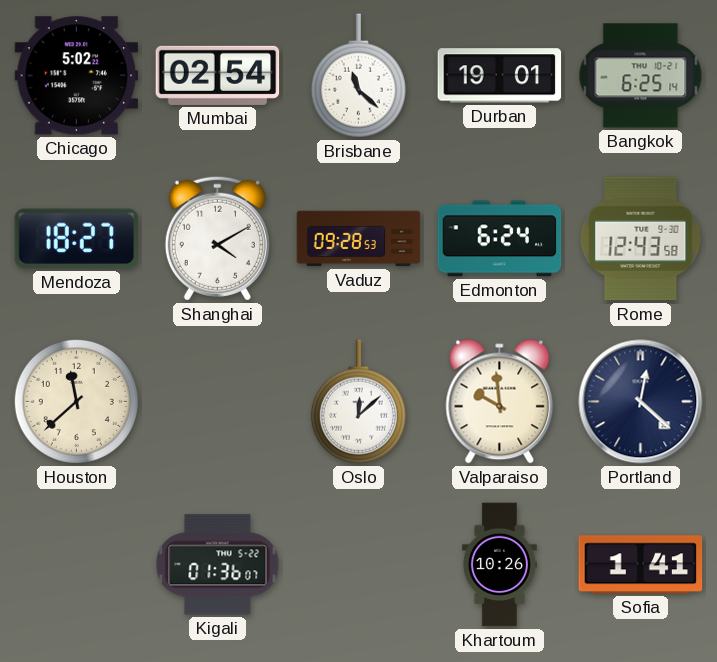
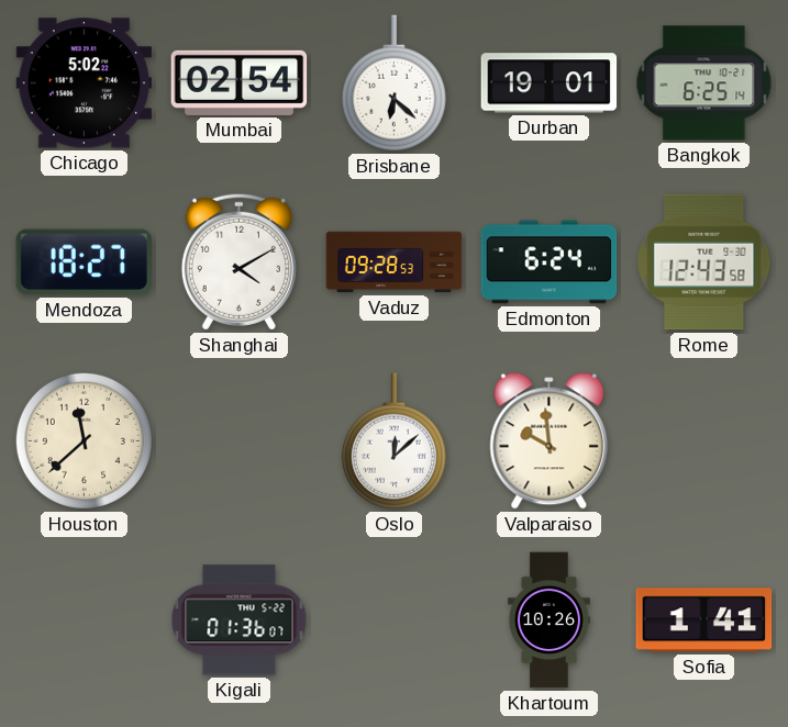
Brisbane: 11:22 -> 6:22
Portland: 12:22 -> none
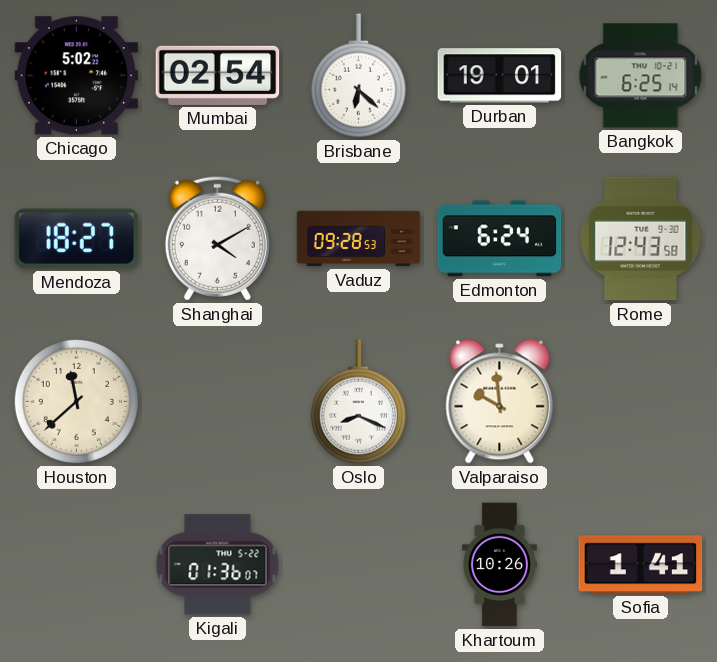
Oslo: 12:08 -> 8:19
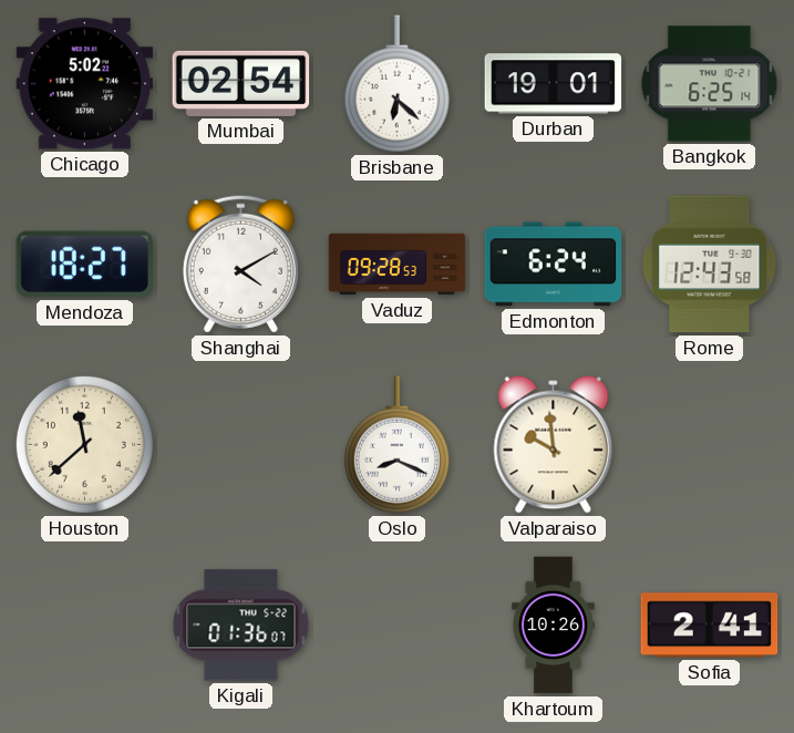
Sofia: 1:41 -> 2:41
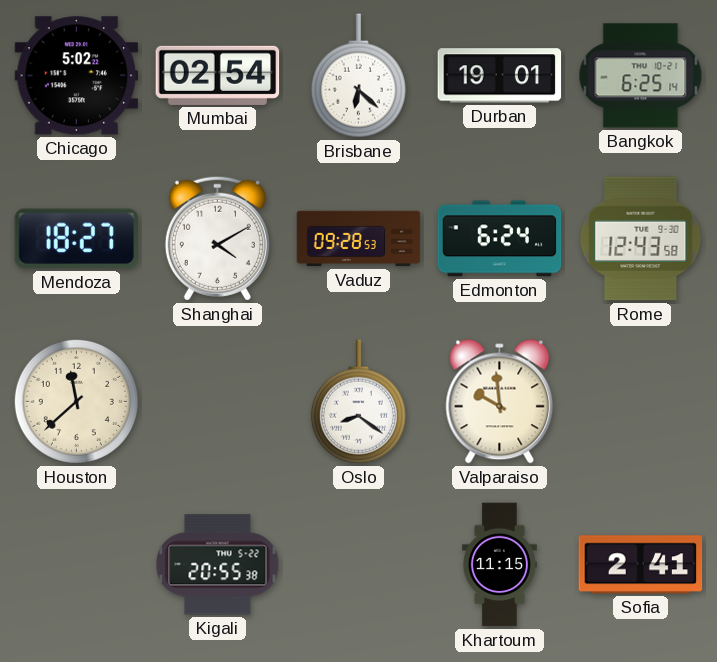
Oslo: 8:19 -> 8:21
Kigali: 01:36 -> 20:55
Khartoum: 10:26 -> 11:15
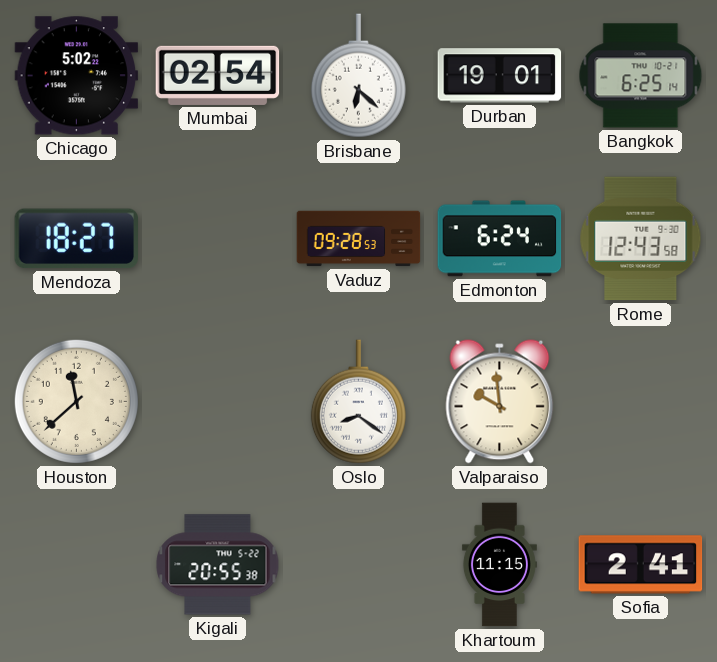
Shanghai: 4:10 -> none
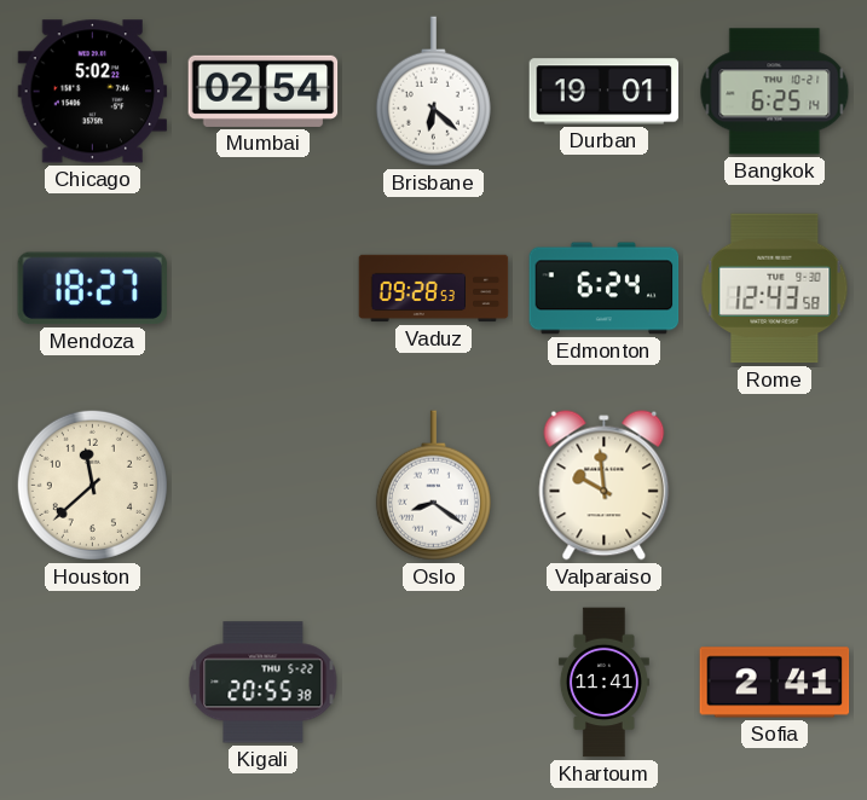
Khartoum: 11:15 -> 11:41
